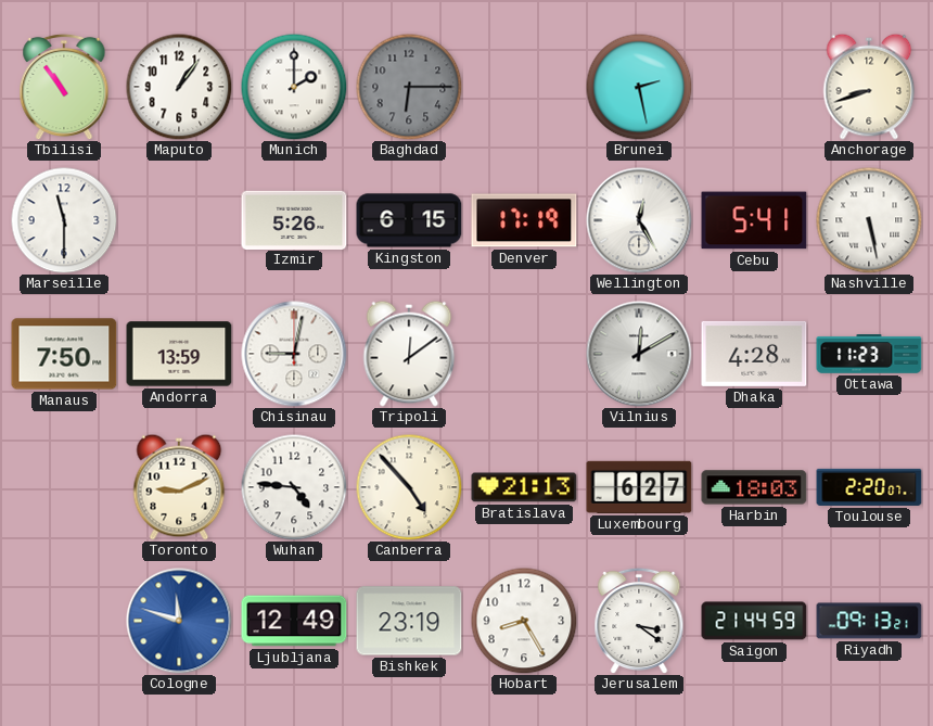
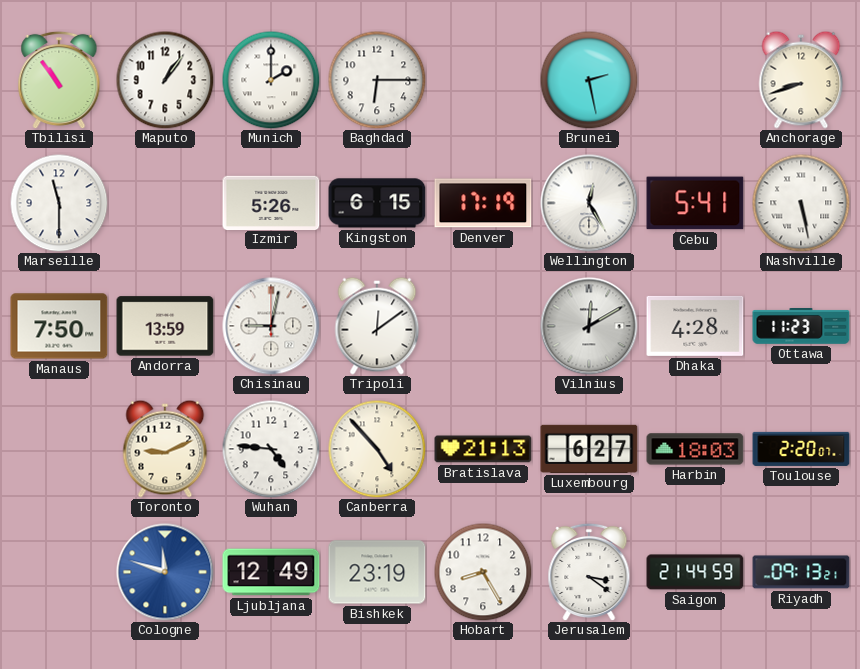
Baghdad dial: grey -> white
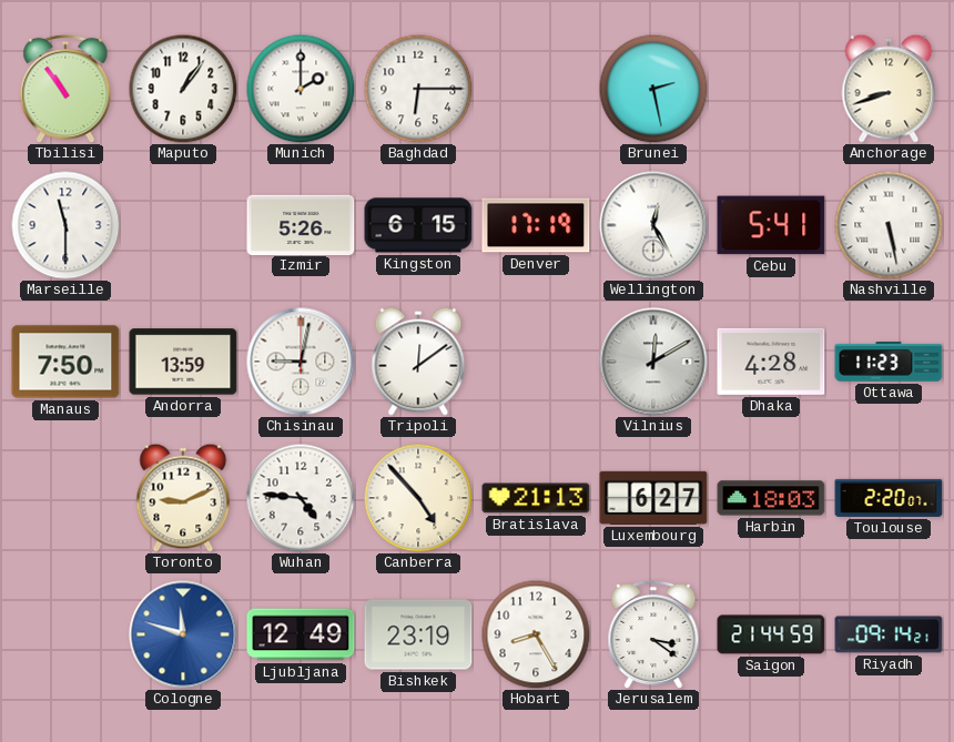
Riyadh: 09:13 -> 09:14
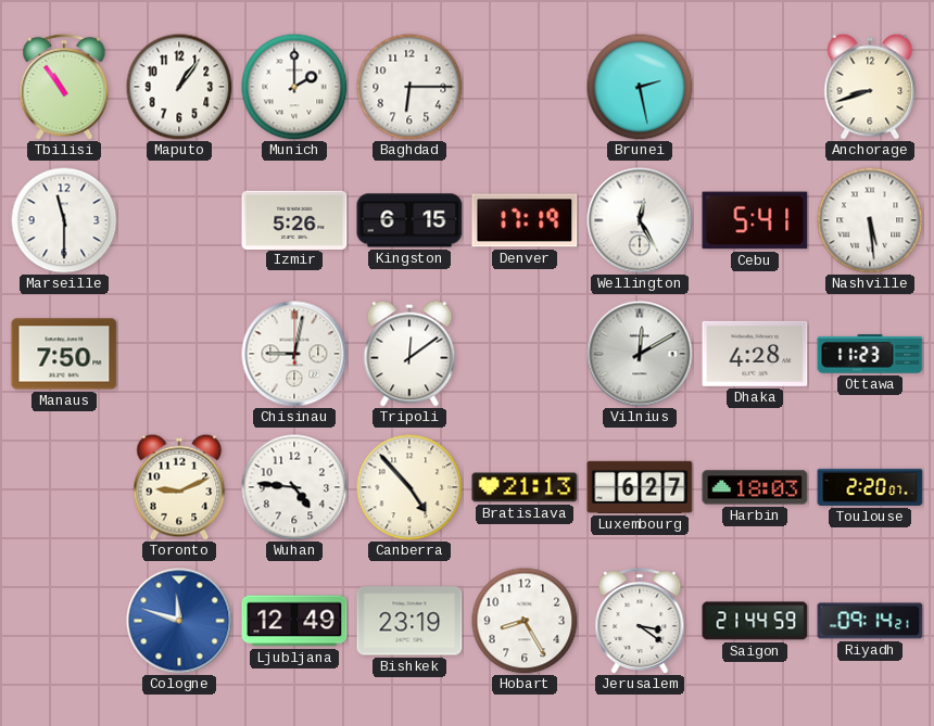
Nashville: 5:28 -> 5:29
Andorra: 13:59 -> none
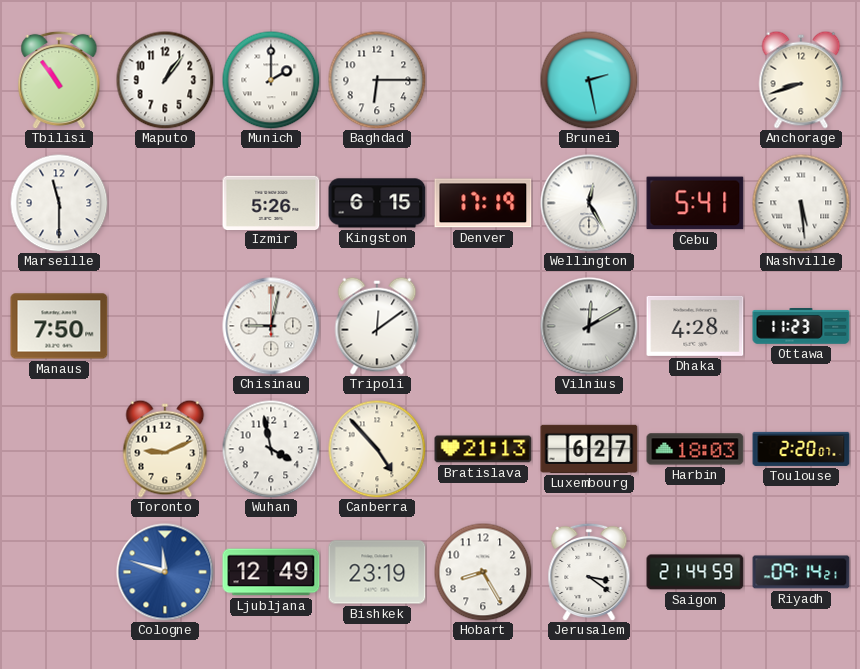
Wuhan: 4:46 -> 3:58
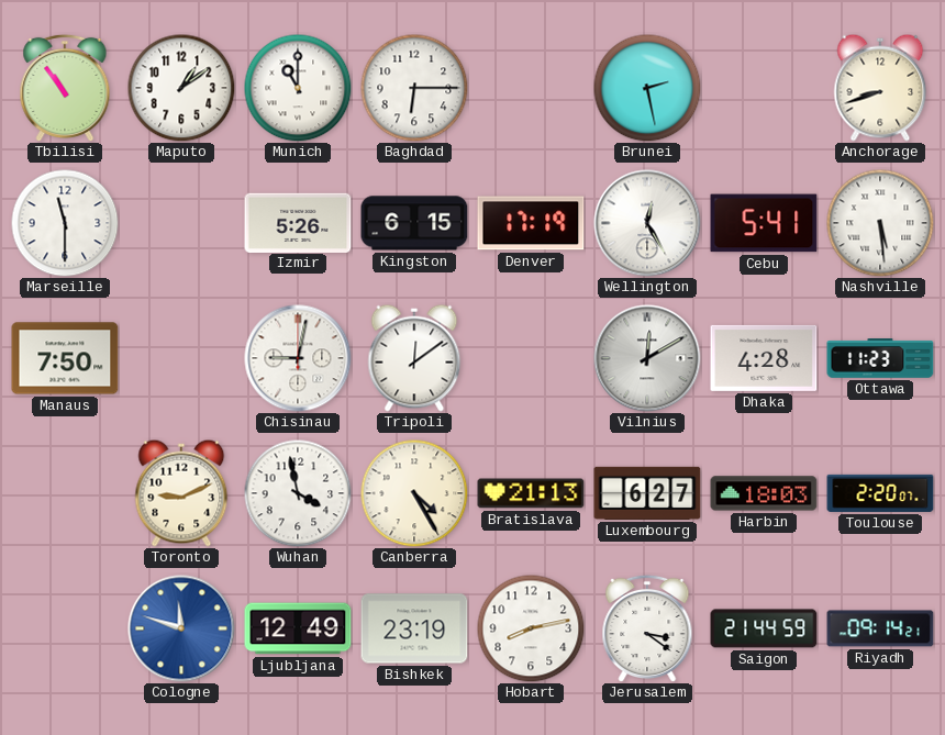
Maputo: 1:06 -> 1:09
Munich: 2:00 -> 11:00
Canberra: 4:53 -> 4:25
Hobart: 8:25 -> 8:13
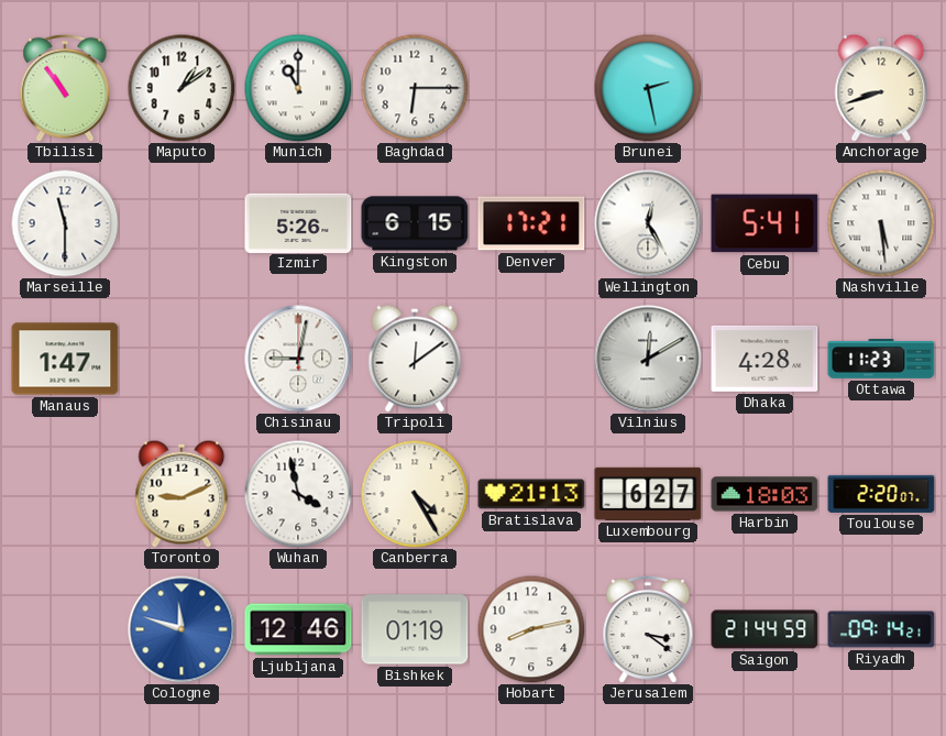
Denver: 17:19 -> 17:21
Manaus: 7:50 -> 1:47
Ljubljana: 12:49 -> 12:46
Bishkek: 23:19 -> 01:19
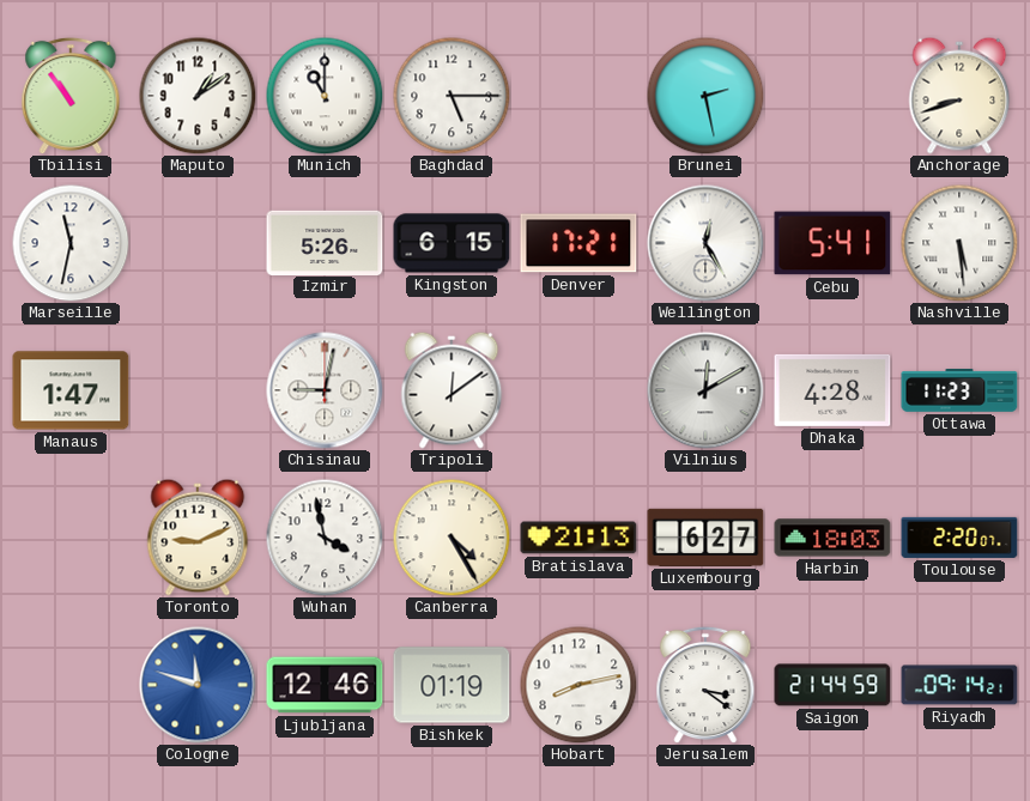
Baghdad: 6:15 -> 5:15
Marseille: 11:30 -> 11:32
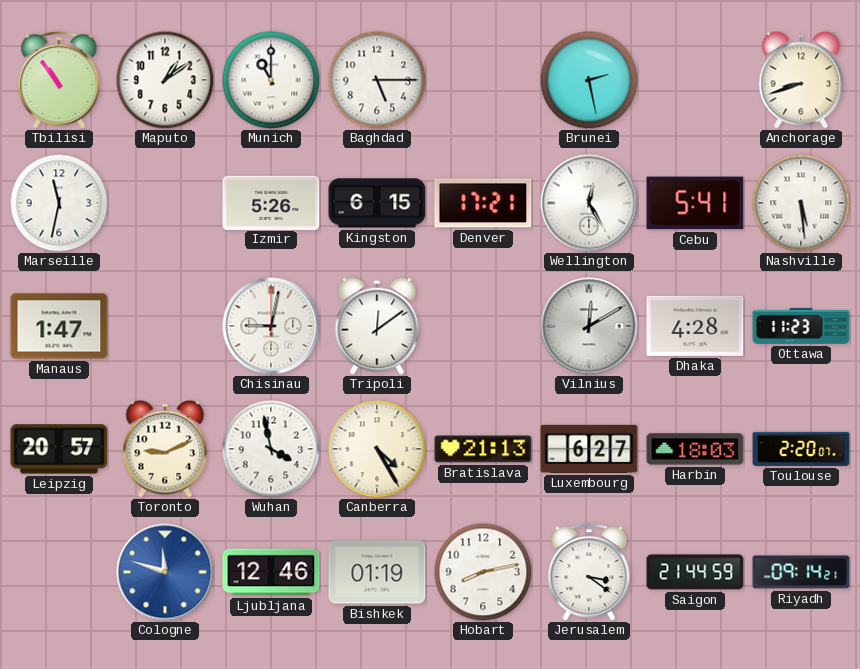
Leipzig: none -> 20:57
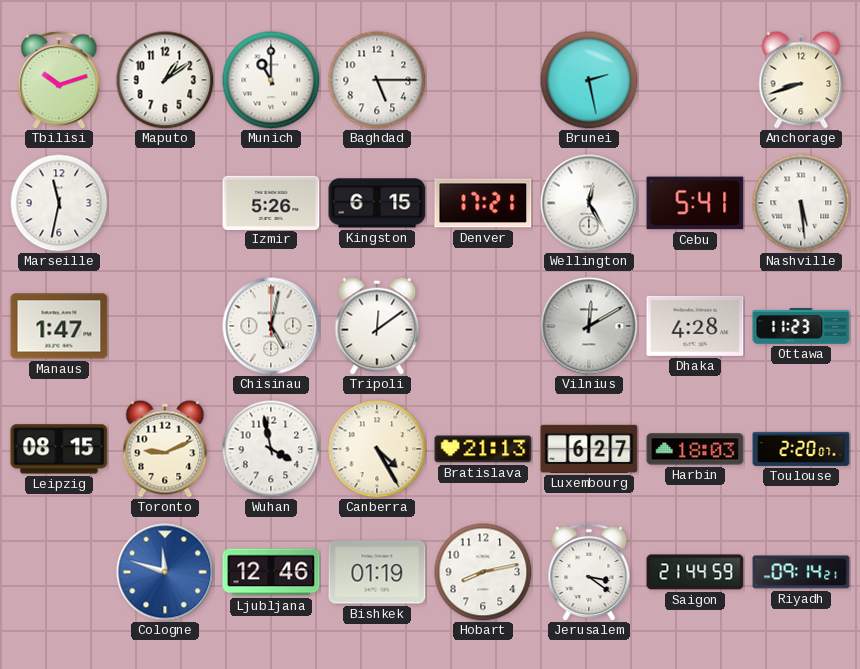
Tbilisi: 10:54 -> 10:12
Chisinau: 9:02 -> 5:02
Leipzig: 20:57 -> 08:15
